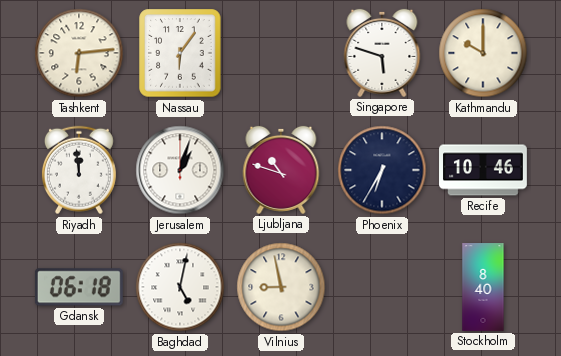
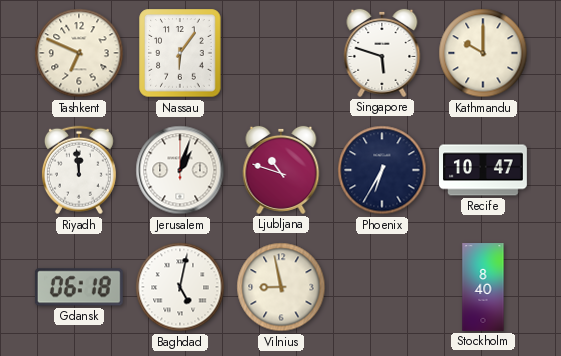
Tashkent: 6:14 -> 6:49
Recife: 10:46 -> 10:47
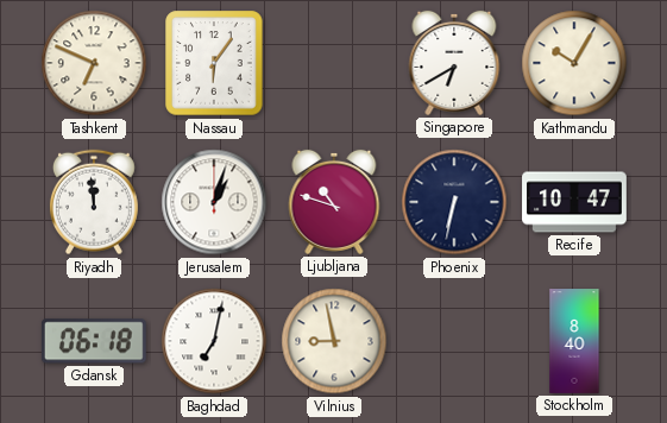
Singapore: 5:48 -> 6:40
Kathmandu: 10:00 -> 10:05
Phoenix: 6:35 -> 6:32
Baghdad: 5:02 -> 7:02
